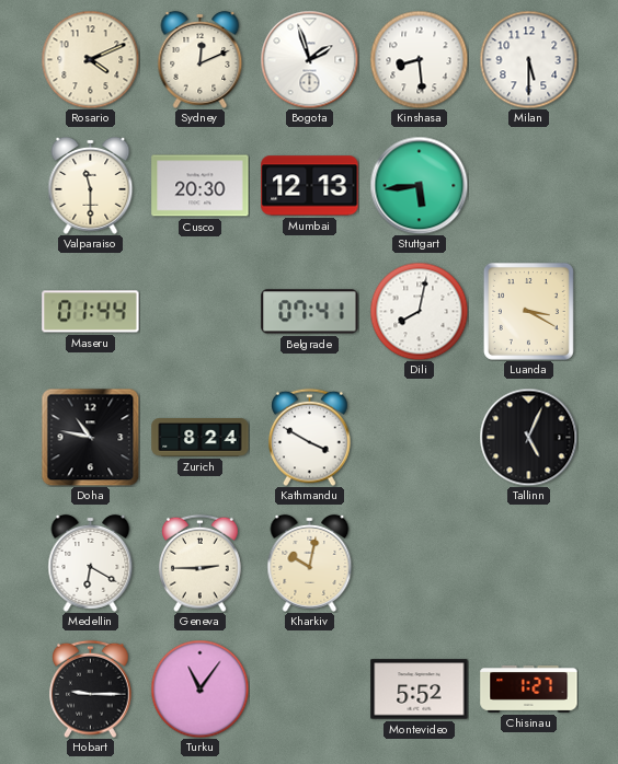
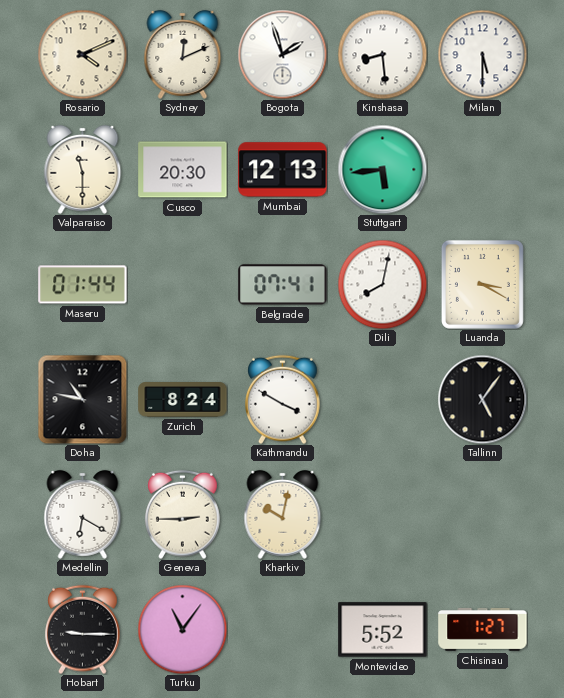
Tallinn: 5:04 -> 5:06
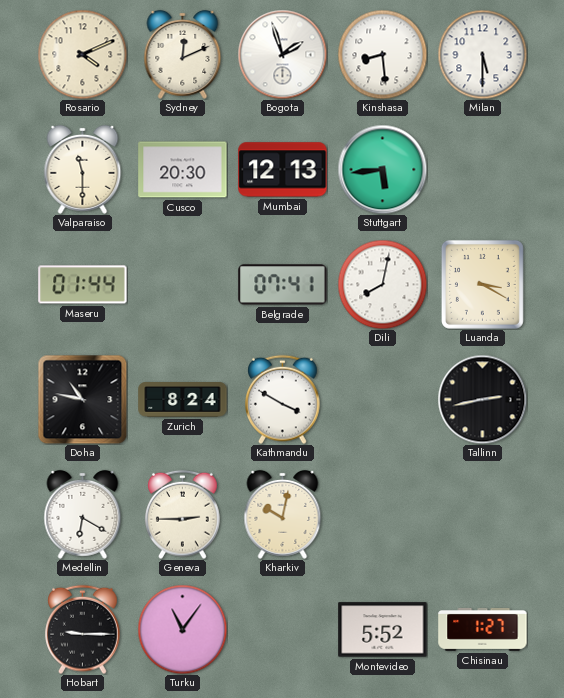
Tallinn: 5:06 -> 2:43
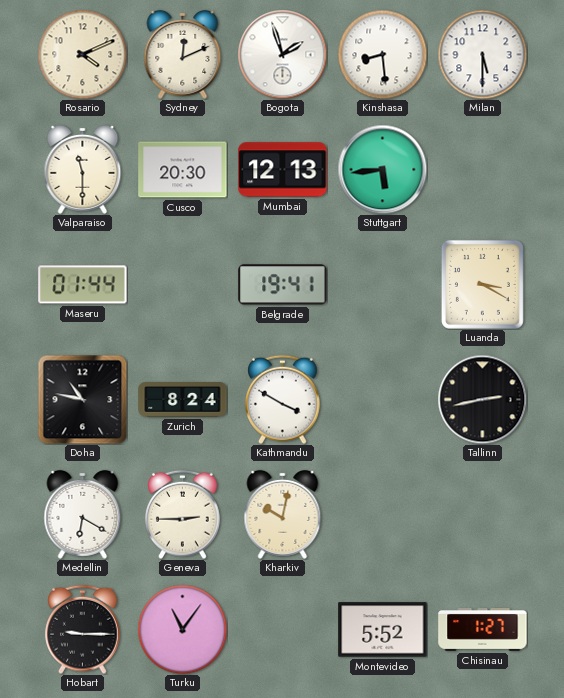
Belgrade: 07:41 -> 19:41
Dili: 8:02 -> none
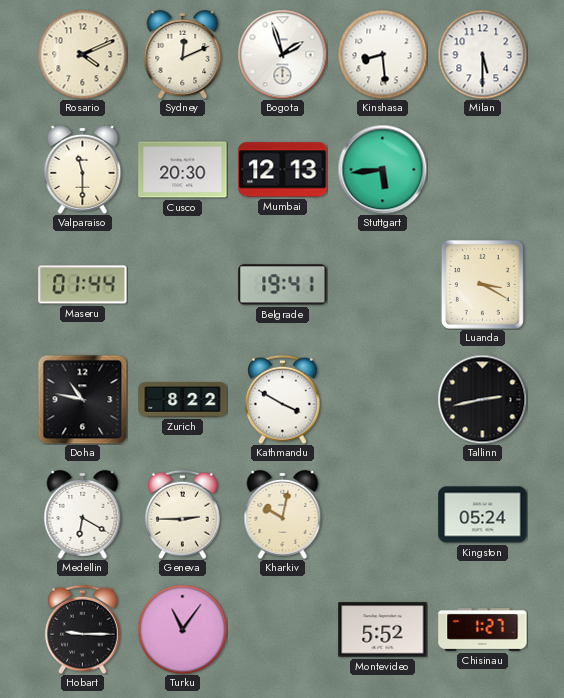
Zurich: 8:24 -> 8:22
Kingston: none -> 05:24
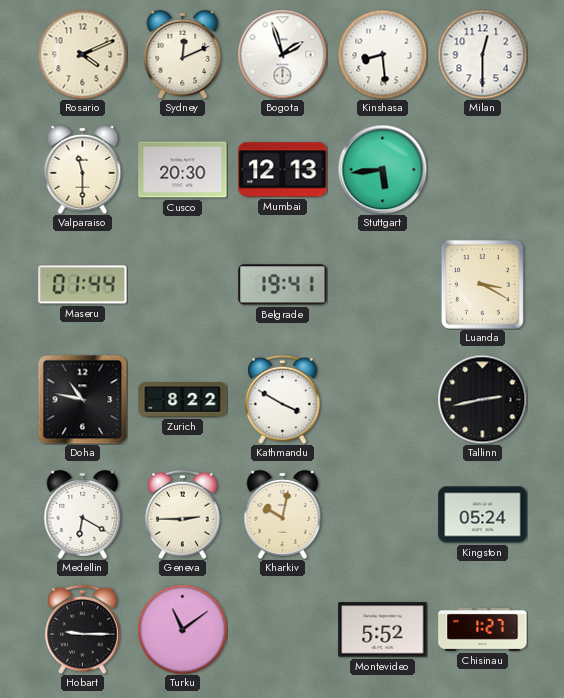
Milan: 5:30 -> 12:30
Turku: 11:06 -> 11:09
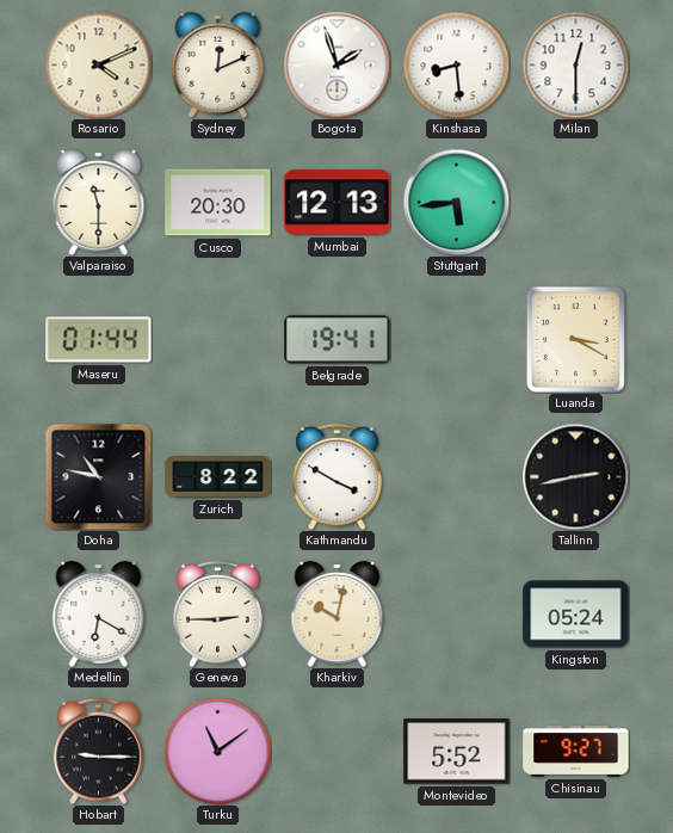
Chisinau: 1:27 -> 9:27
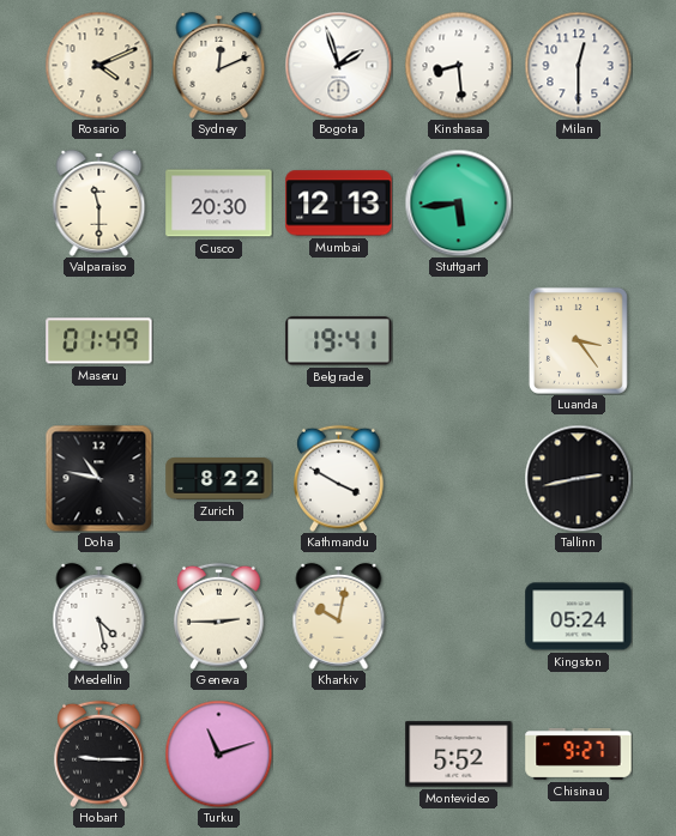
Maseru: 01:44 -> 01:49
Luanda: 3:20 -> 3:24
Medellin: 6:20 -> 4:28
Turku: 11:09 -> 11:12
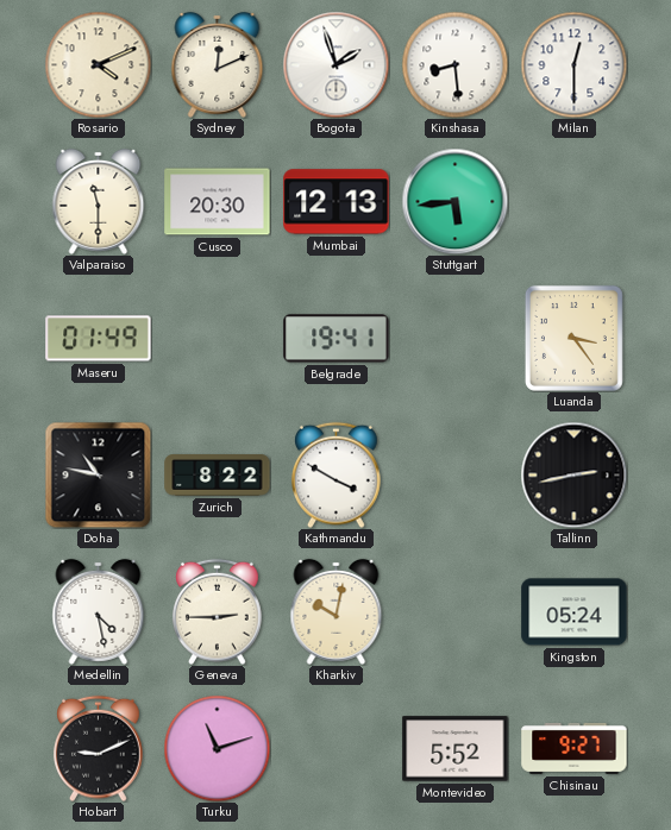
Hobart: 9:15 -> 9:11
